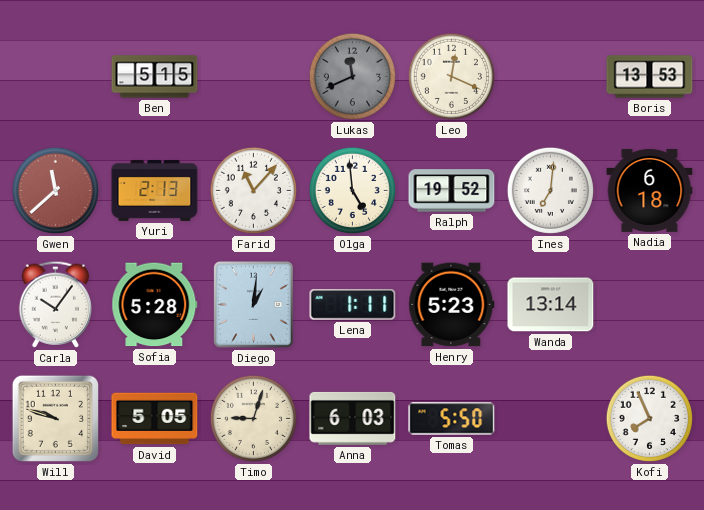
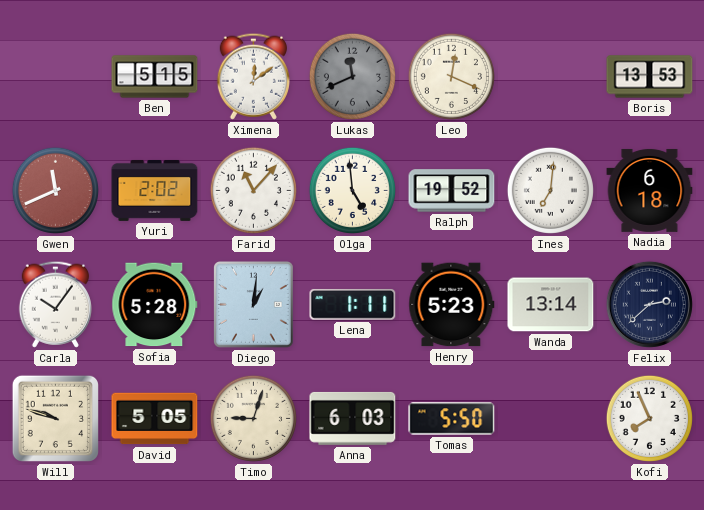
Ximena: none -> 12:09
Gwen: 11:38 -> 11:41
Yuri: 2:13 -> 2:02
Felix: none -> 2:38
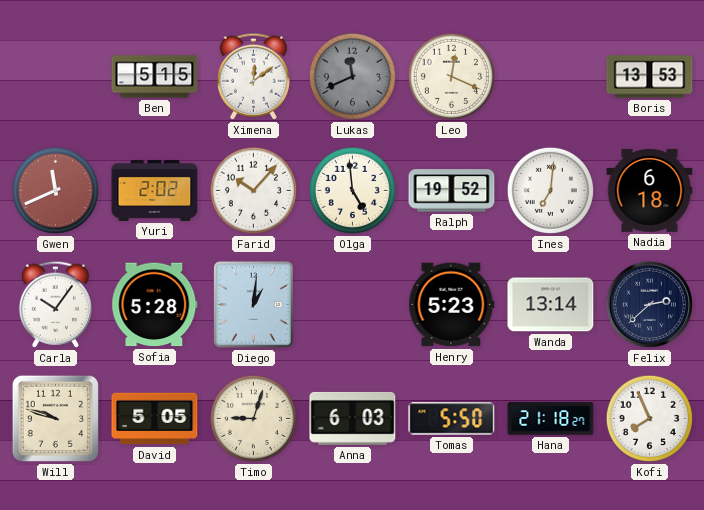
Farid: 11:07 -> 10:07
Lena: 1:11 -> none
Hana: none -> 21:18
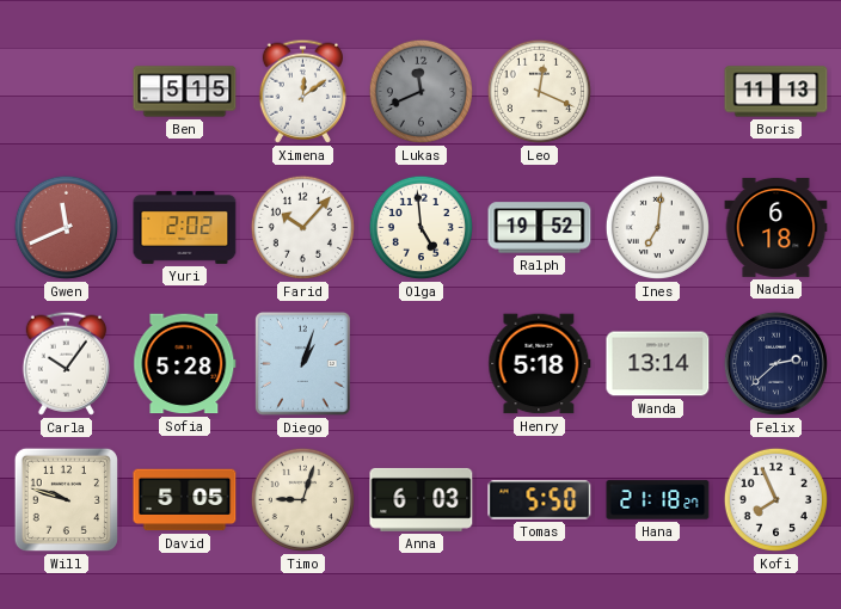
Boris: 13:53 -> 11:13
Diego: 1:01 -> 1:03
Henry: 5:23 -> 5:18
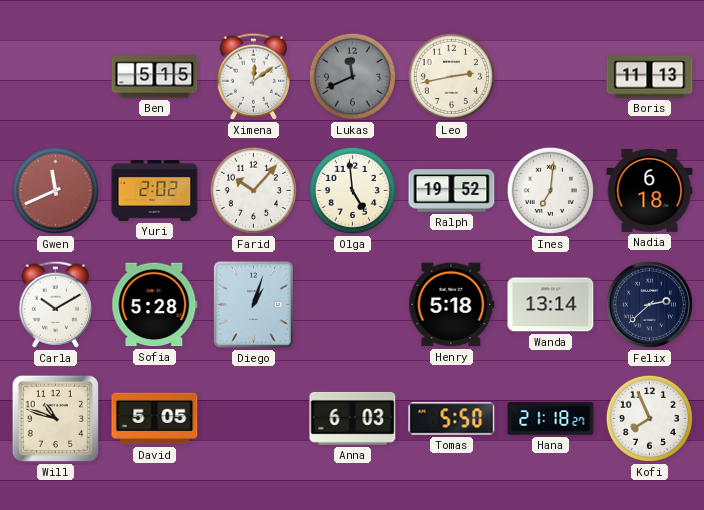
Leo: 12:19 -> 2:43
Carla: 10:06 -> 10:10
Will: 9:48 -> 10:48
Timo: 9:03 -> none
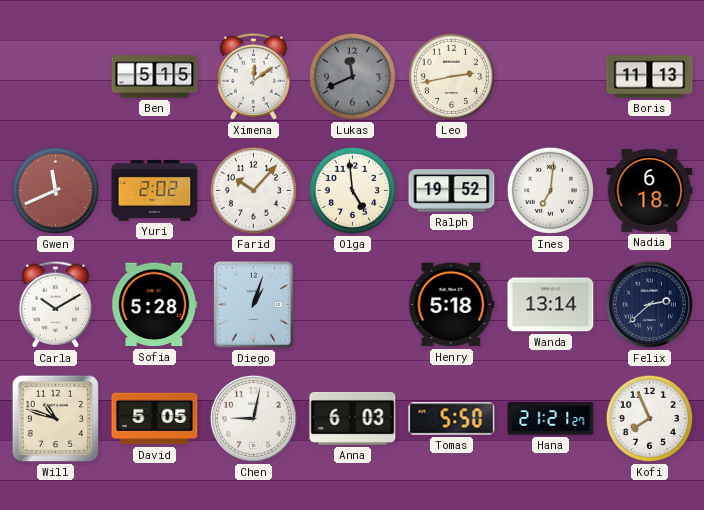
Chen: none -> 9:02
Hana: 21:18 -> 21:21
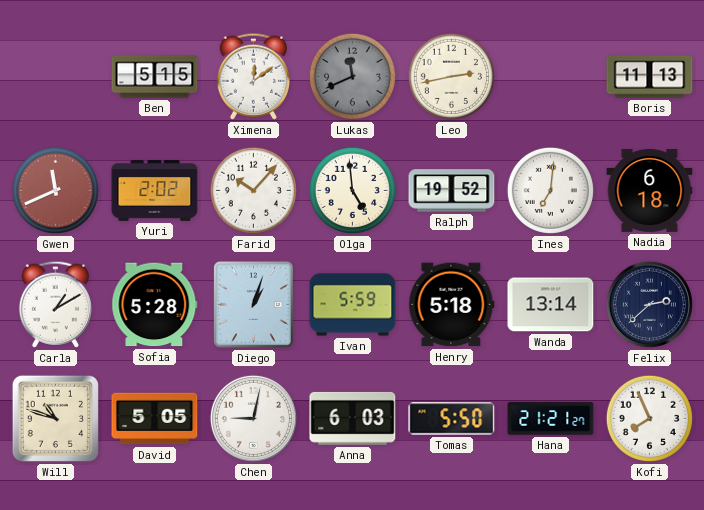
Carla: 10:10 -> 1:10
Ivan: none -> 5:59
